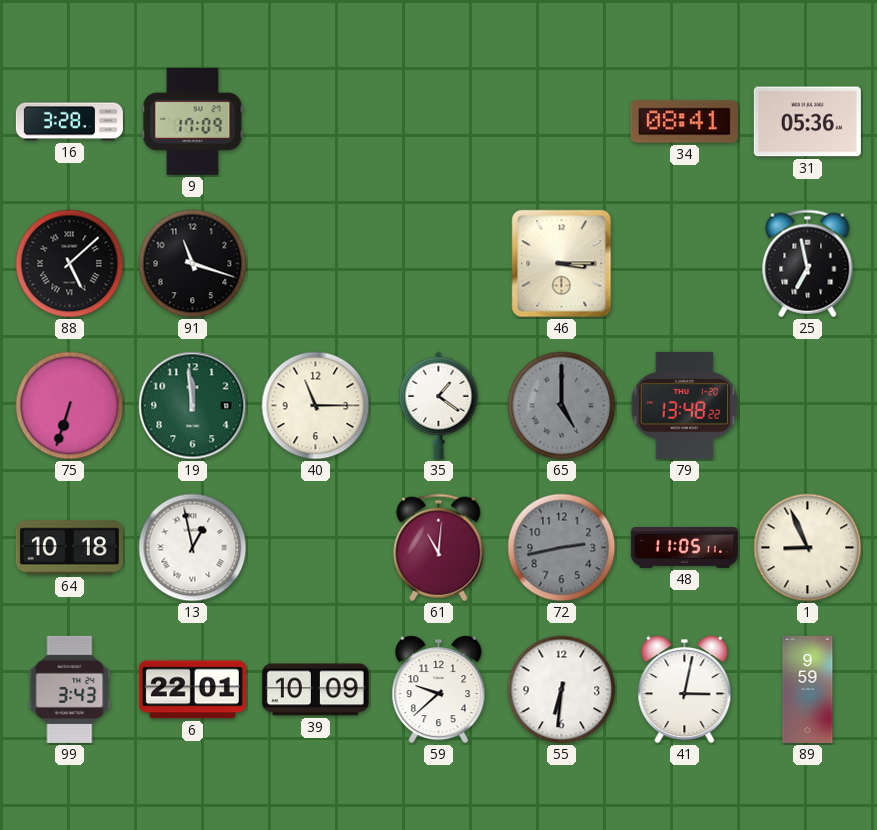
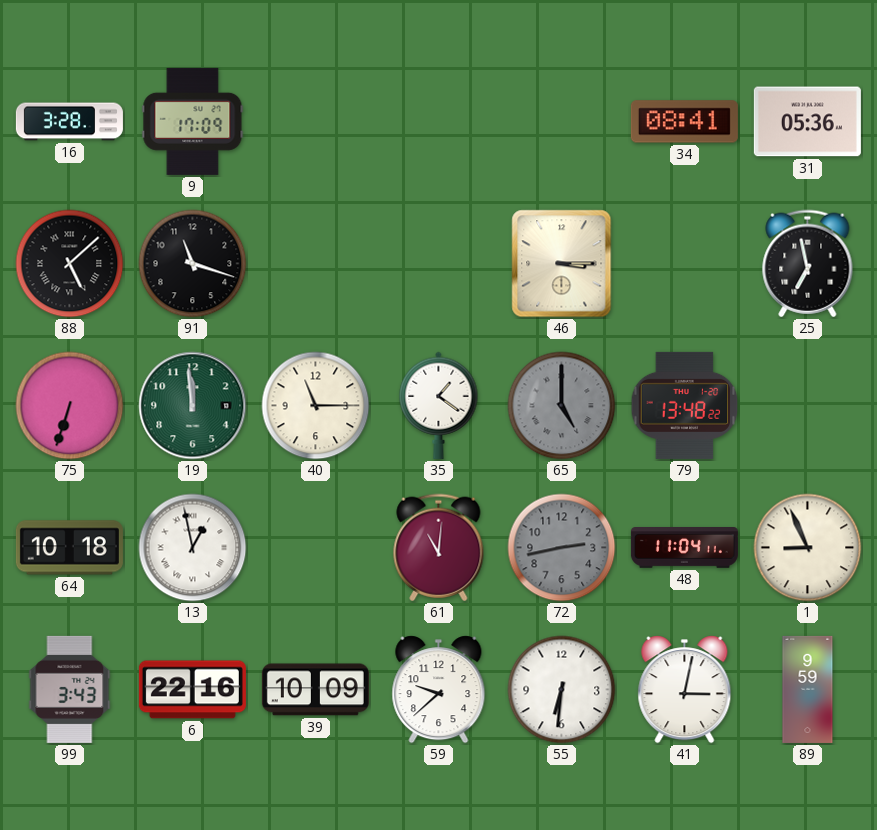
48: 11:05 -> 11:04
6: 22:01 -> 22:16
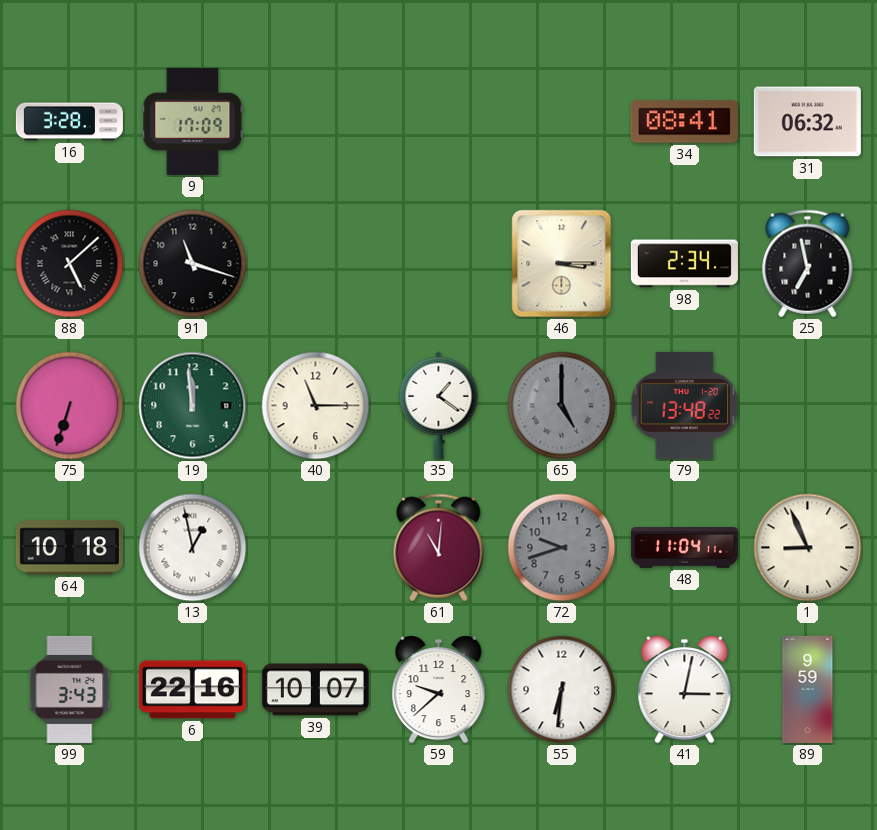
31: 05:36 -> 06:32
98: none -> 2:34
72: 2:43 -> 9:42
39: 10:09 -> 10:07
